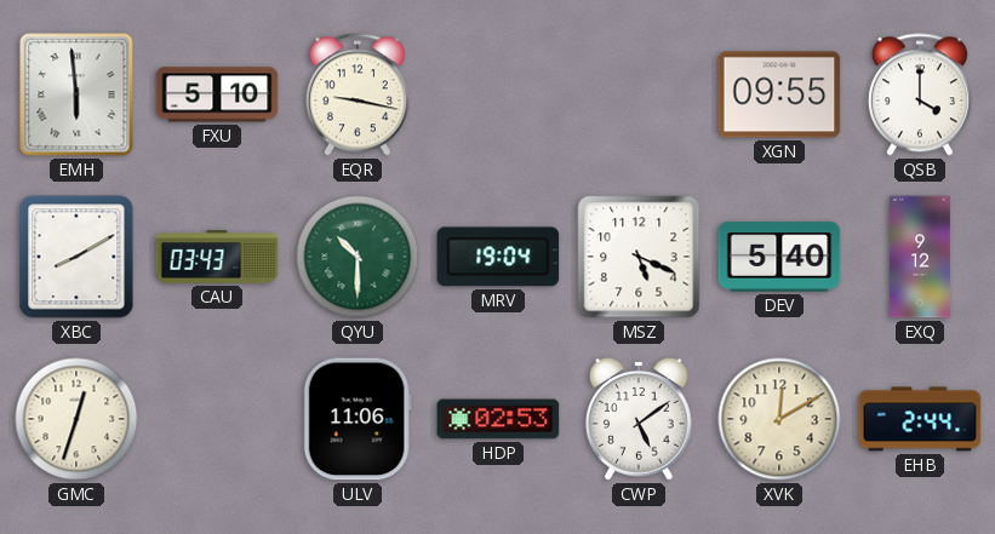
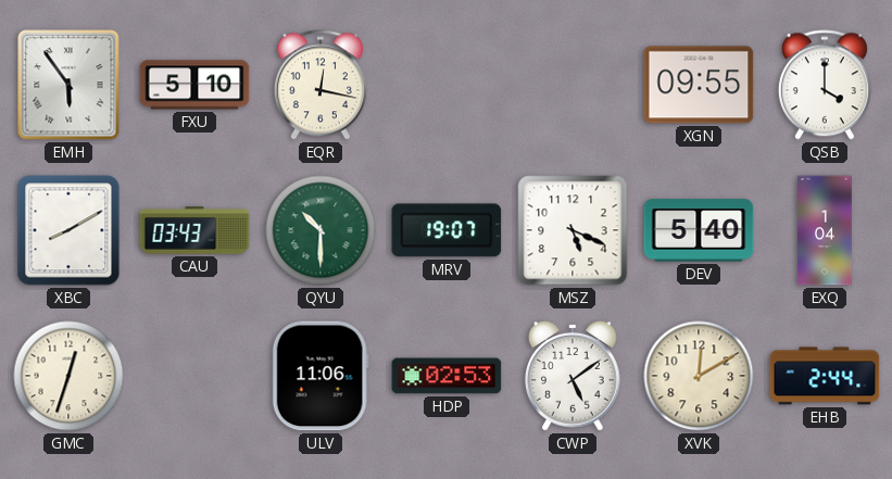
EMH: 5:59 -> 5:54
EQR: 9:17 -> 12:17
MRV: 19:04 -> 19:07
EXQ: 9:12 -> 1:04
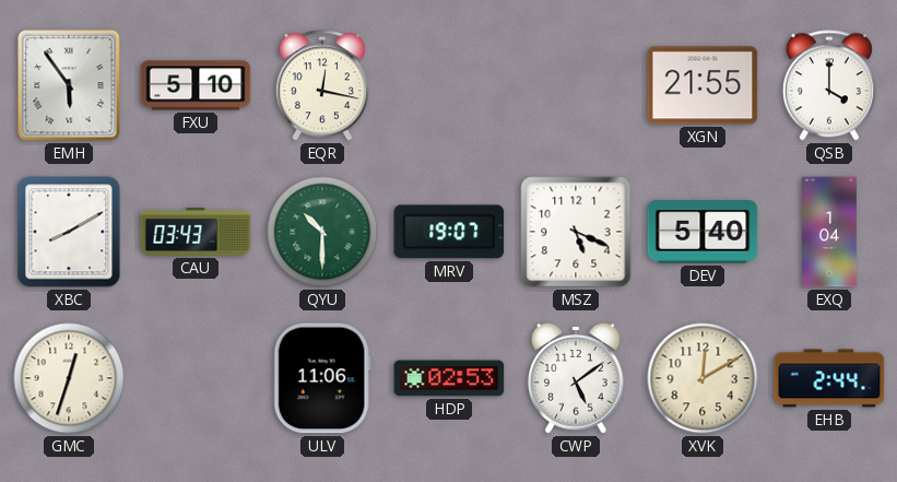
XGN: 09:55 -> 21:55
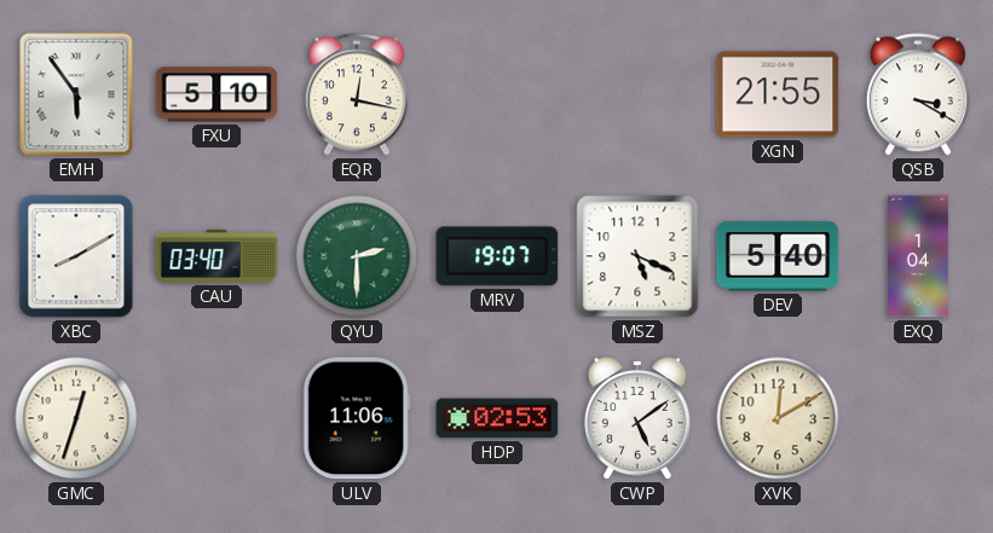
QSB: 4:00 -> 3:20
CAU: 03:43 -> 03:40
QYU: 10:30 -> 2:30
EHB: 2:44 -> none
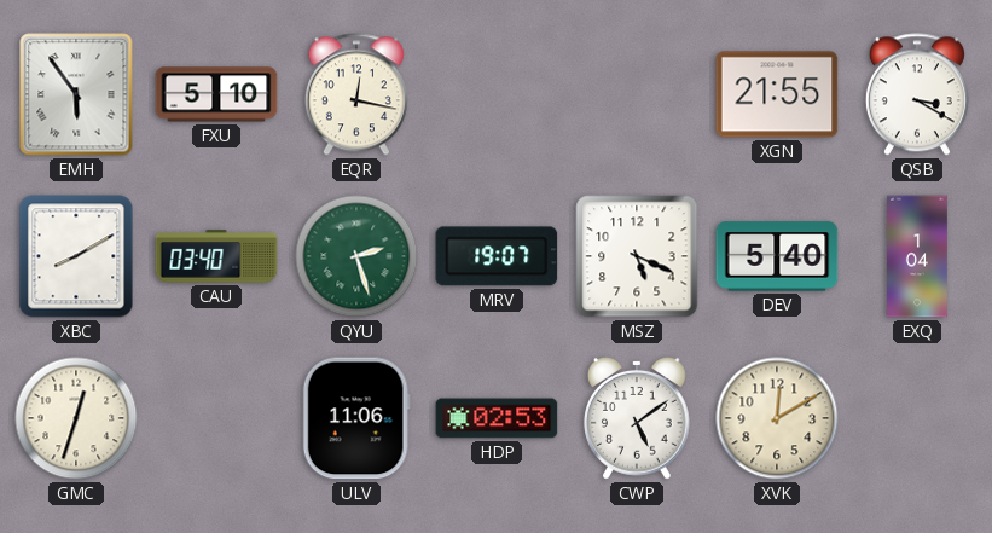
QYU: 2:30 -> 2:27
